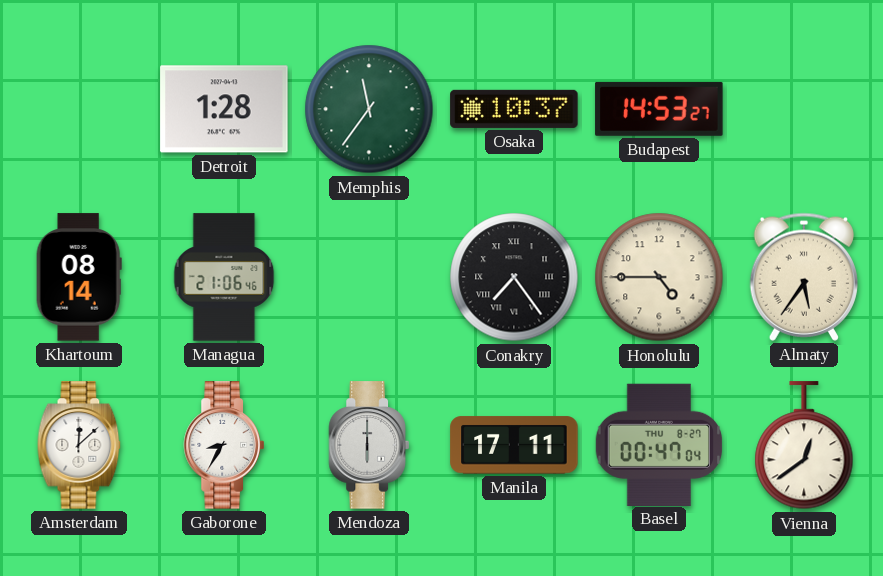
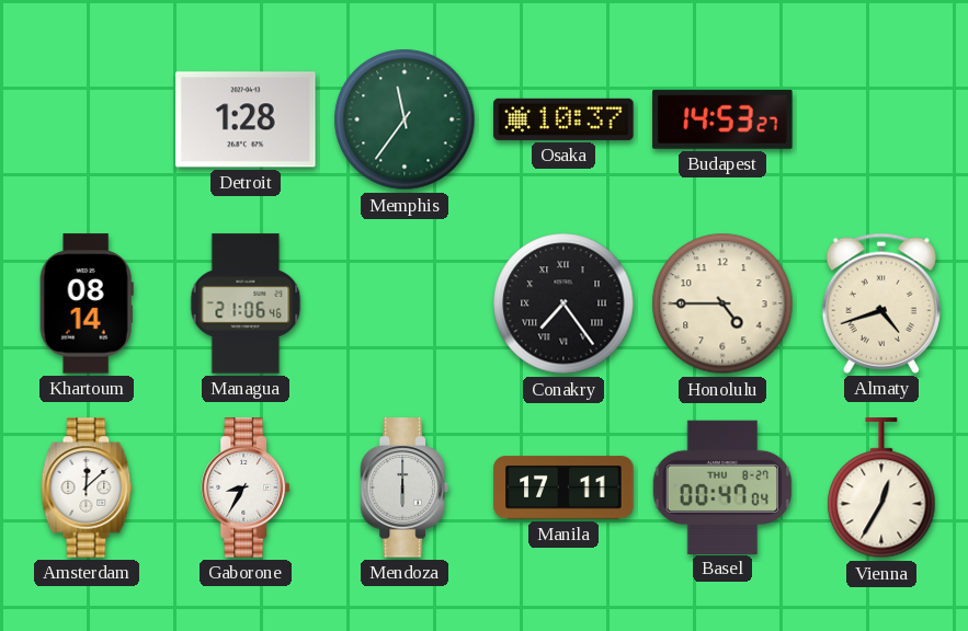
Almaty: 5:36 -> 4:42
Vienna: 12:39 -> 12:35
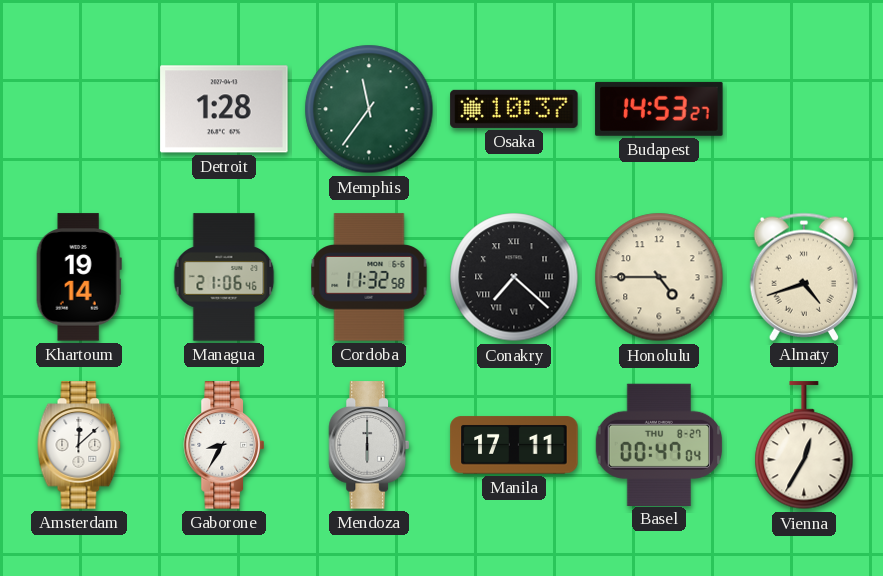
Khartoum: 08:14 -> 19:14
Cordoba: none -> 11:32
Conakry: 7:24 -> 7:22
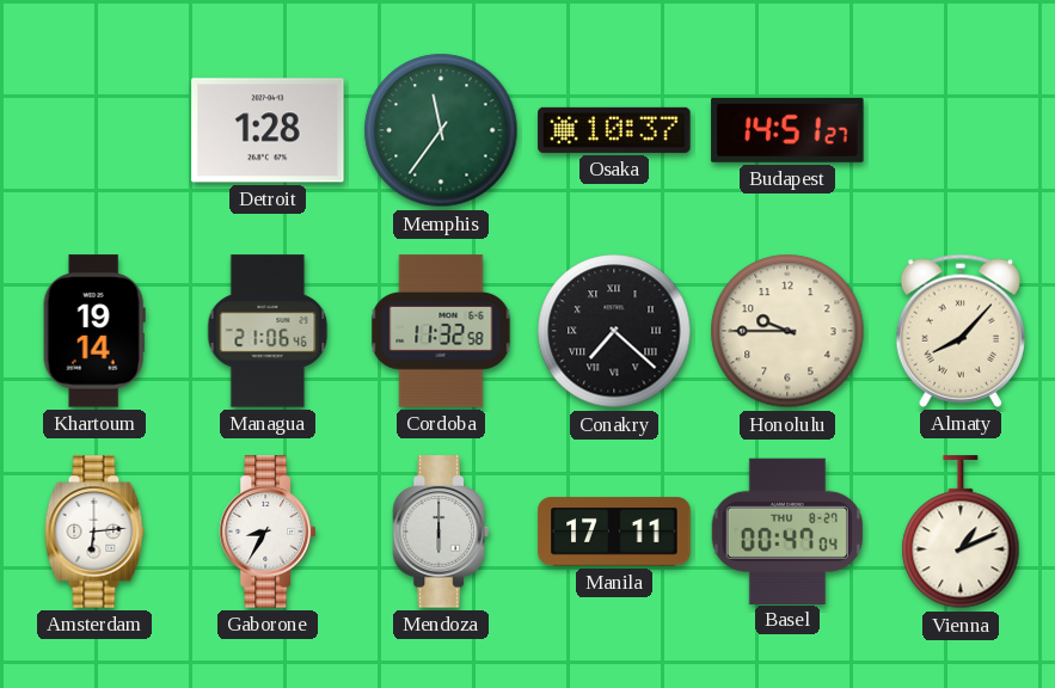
Budapest: 14:53 -> 14:51
Honolulu: 4:45 -> 9:45
Almaty: 4:42 -> 8:07
Amsterdam: 12:08 -> 6:14
Vienna: 12:35 -> 1:11
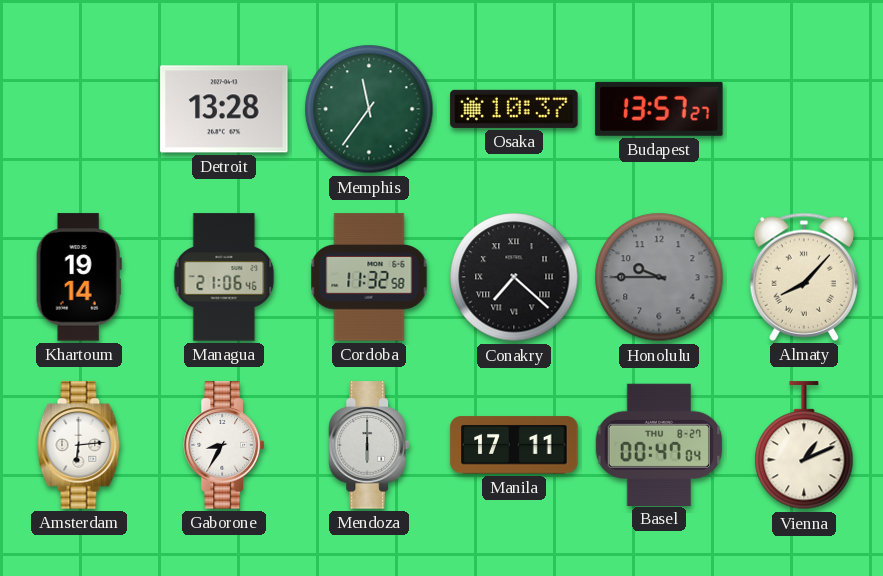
Detroit: 1:28 -> 13:28
Budapest: 14:51 -> 13:57
Honolulu dial: cream -> grey
